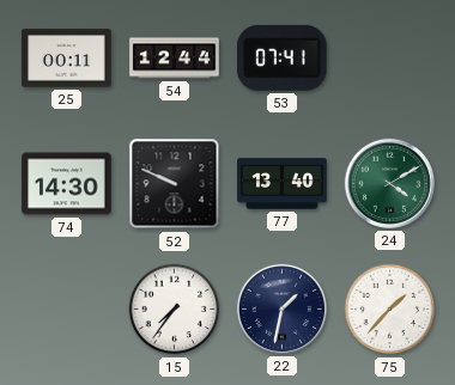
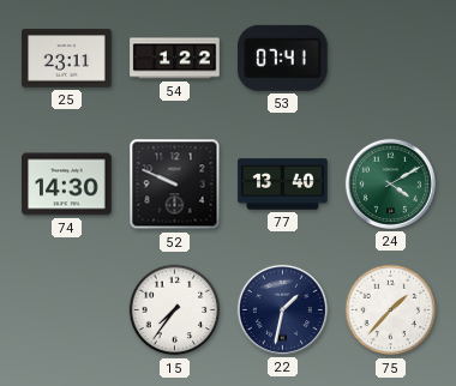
25: 00:11 -> 23:11
54: 12:44 -> 1:22
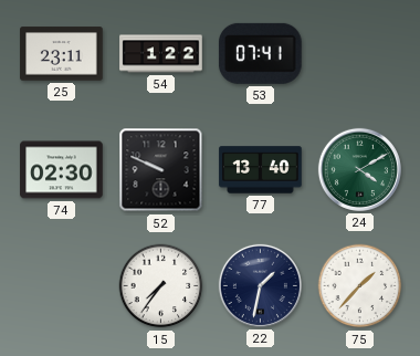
74: 14:30 -> 02:30
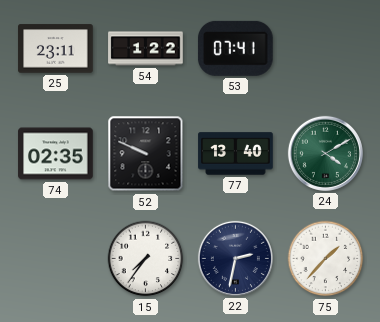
74: 02:30 -> 02:35
22: 1:32 -> 2:32
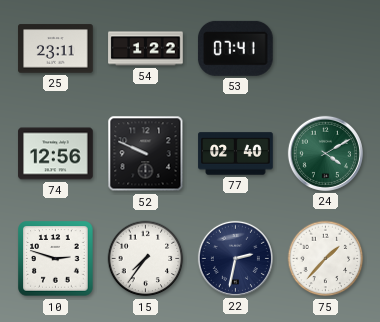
74: 02:35 -> 12:56
77: 13:40 -> 02:40
10: none -> 2:48
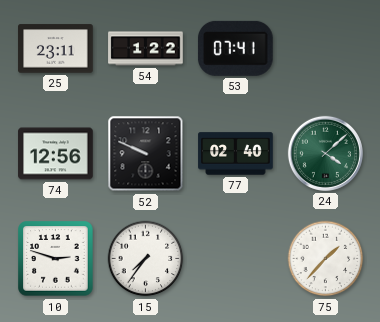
24: 4:10 -> 4:08
22: 2:32 -> none
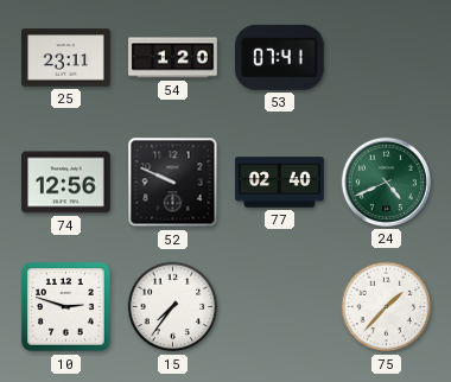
54: 1:22 -> 1:20
24: 4:08 -> 4:41
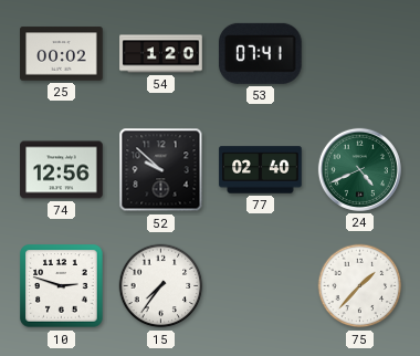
25: 23:11 -> 00:02
52: 9:49 -> 9:52
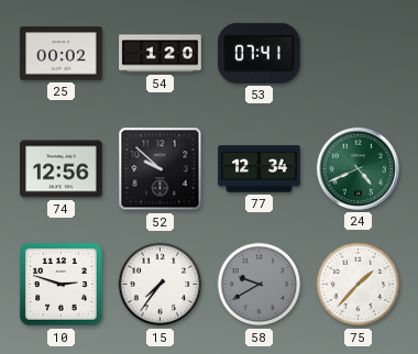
77: 02:40 -> 12:34
58: none -> 9:40
